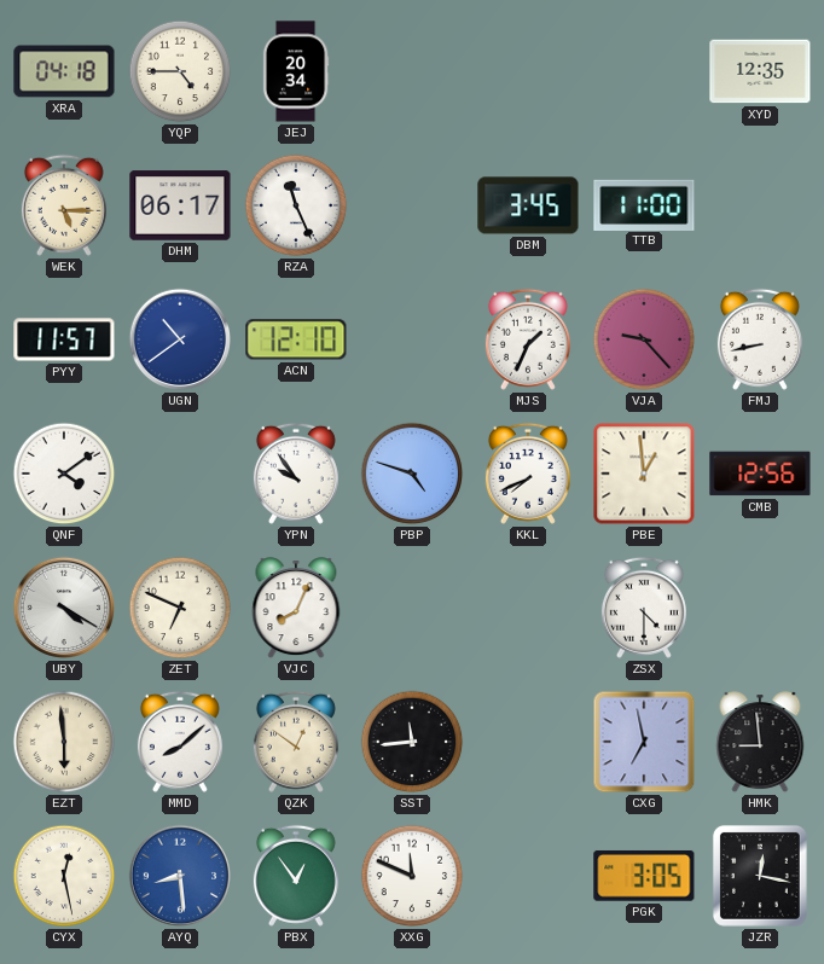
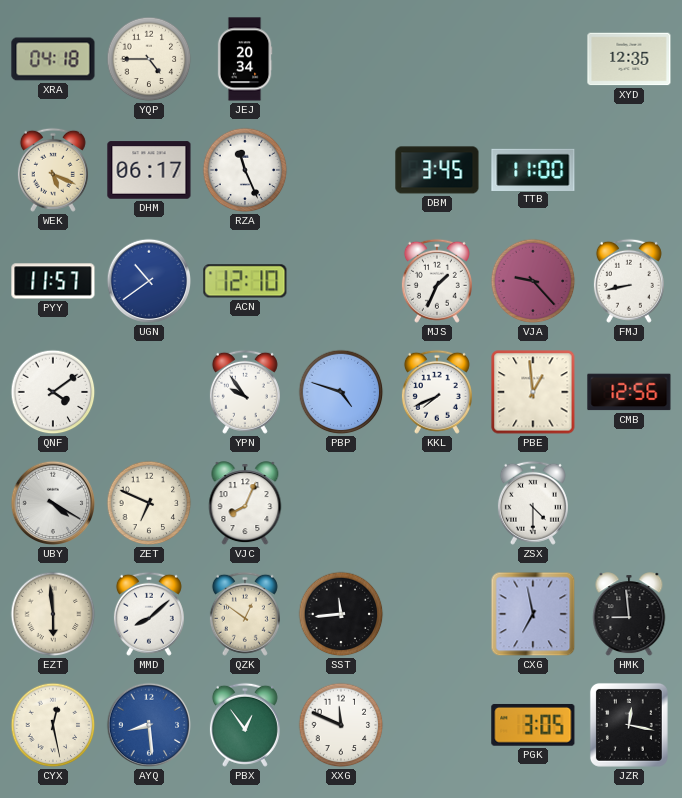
WEK: 5:15 -> 5:19
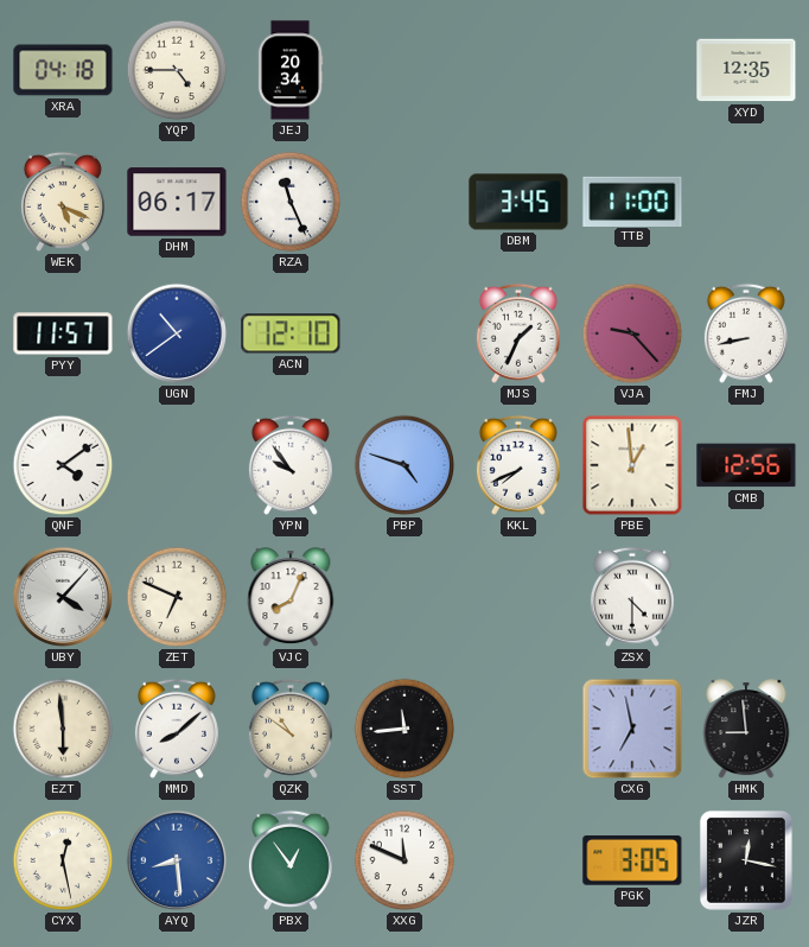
UBY: 4:20 -> 4:07
QZK: 12:51 -> 10:51
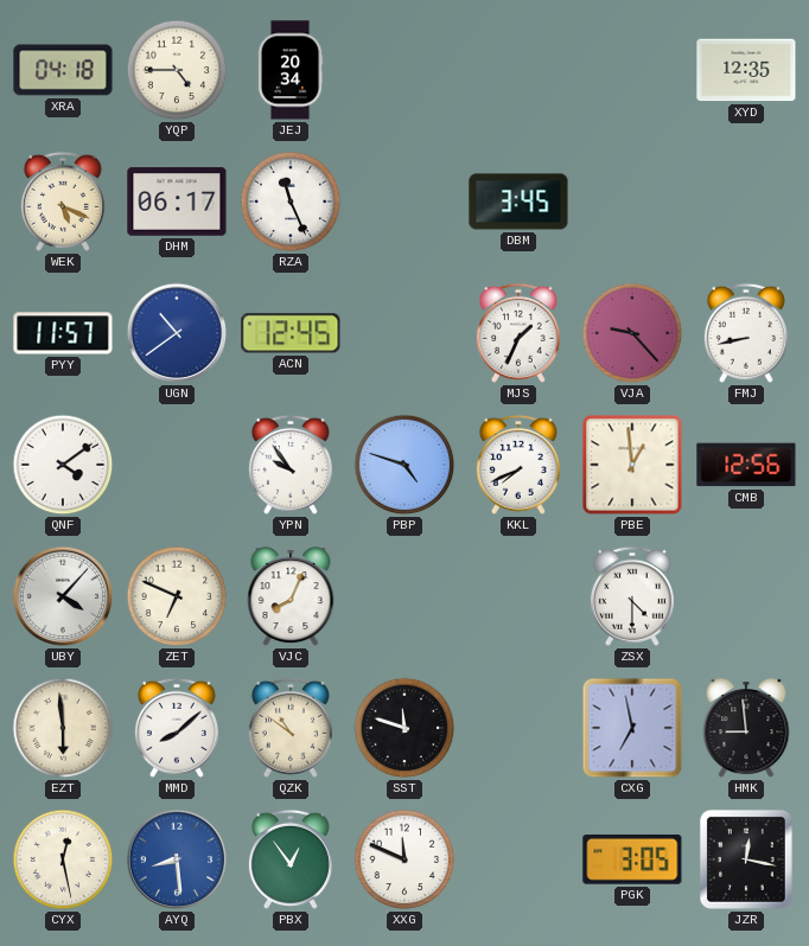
TTB: 11:00 -> none
ACN: 12:10 -> 12:45
SST: 11:44 -> 11:48
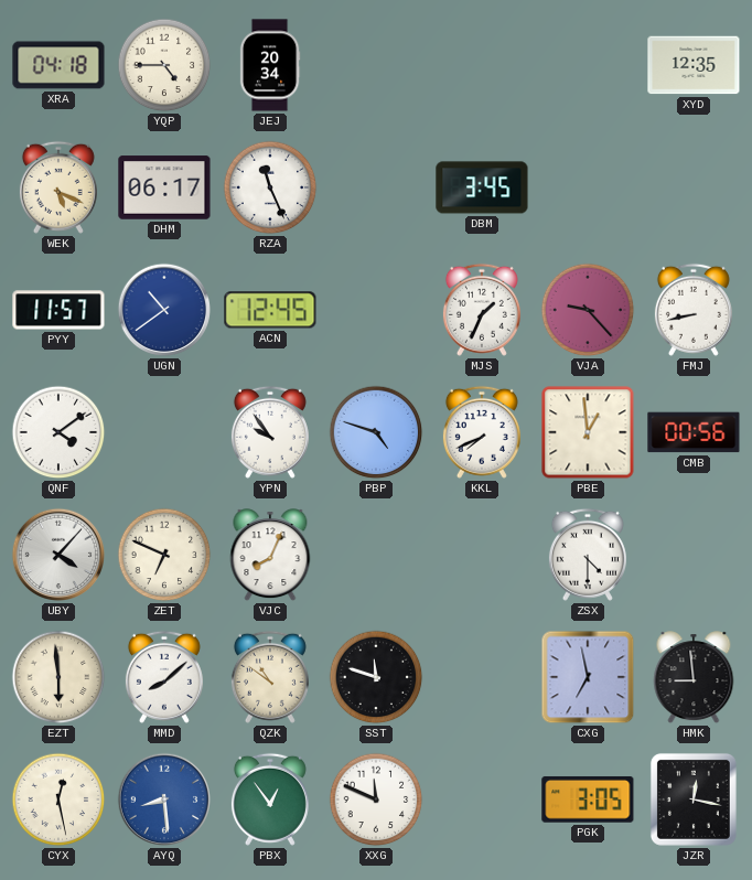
CMB: 12:56 -> 00:56
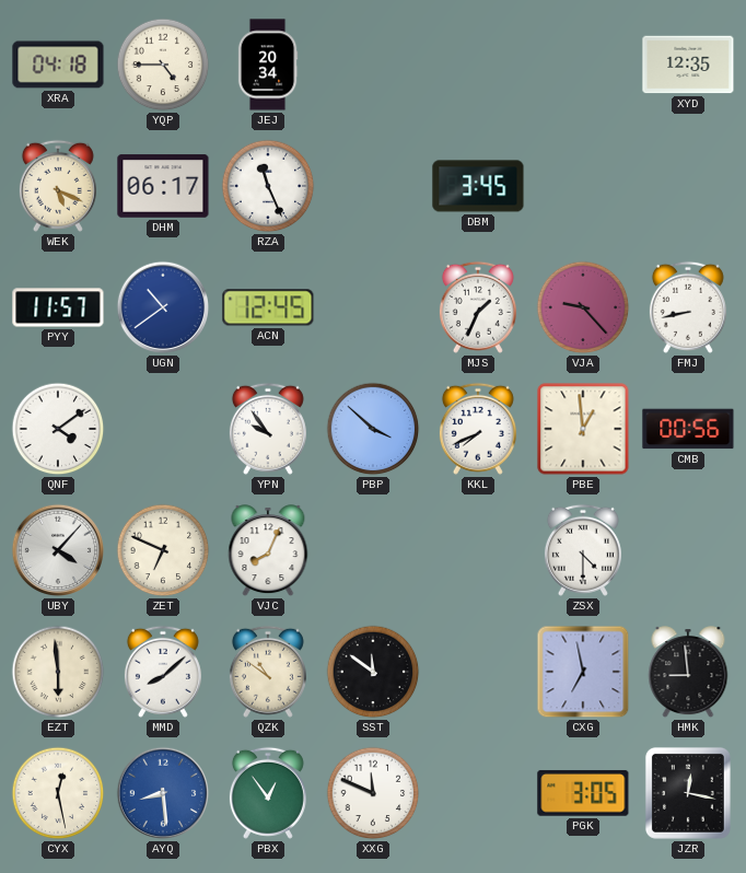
PBP: 4:48 -> 3:52
SST: 11:48 -> 11:51
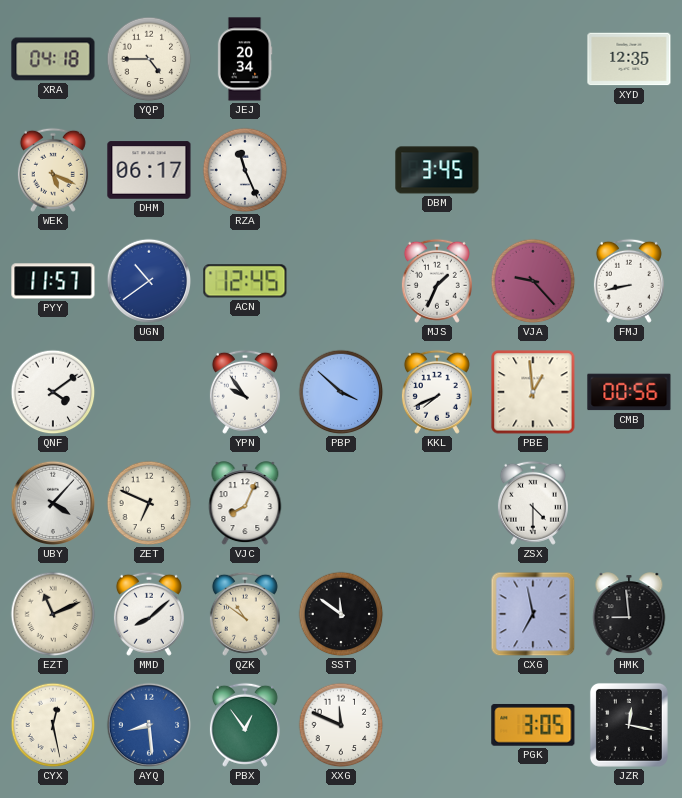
EZT: 5:59 -> 11:11
